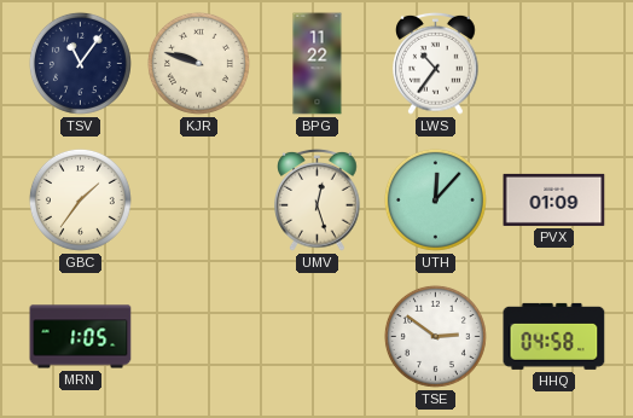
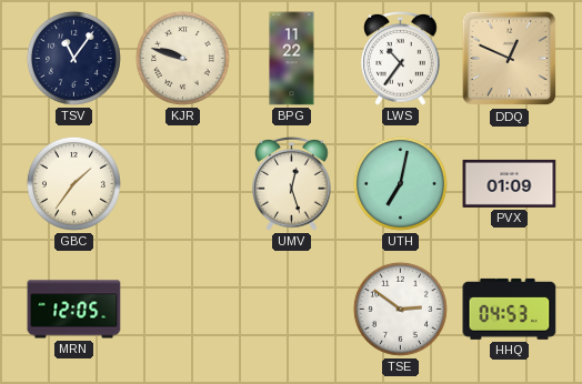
DDQ: none -> 12:49
UTH: 12:07 -> 7:02
MRN: 1:05 -> 12:05
HHQ: 04:58 -> 04:53
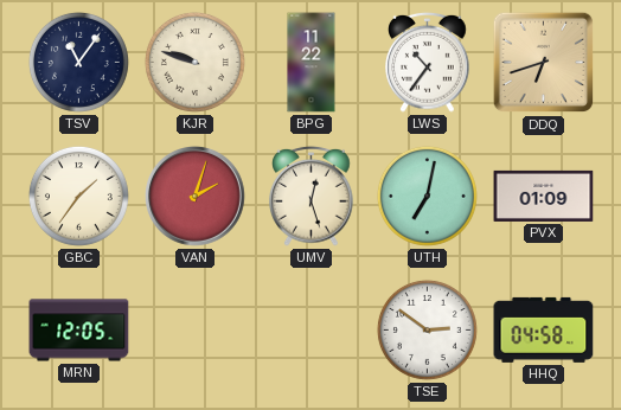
DDQ: 12:49 -> 6:42
VAN: none -> 2:03
HHQ: 04:53 -> 04:58
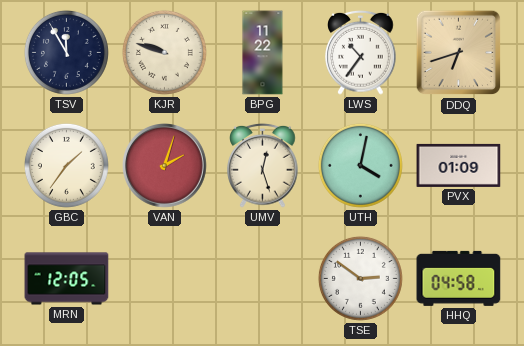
TSV: 11:06 -> 11:55
UTH: 7:02 -> 4:02
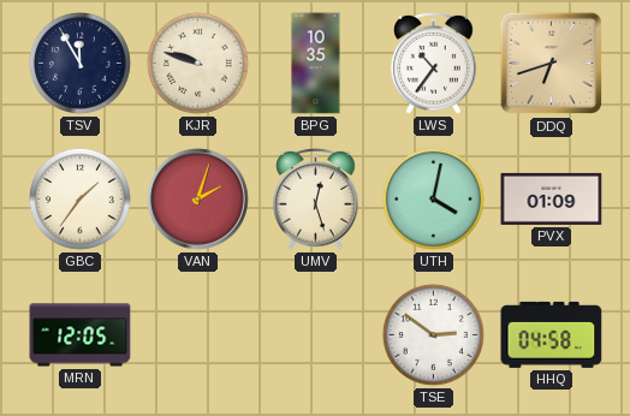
BPG: 11:22 -> 10:35
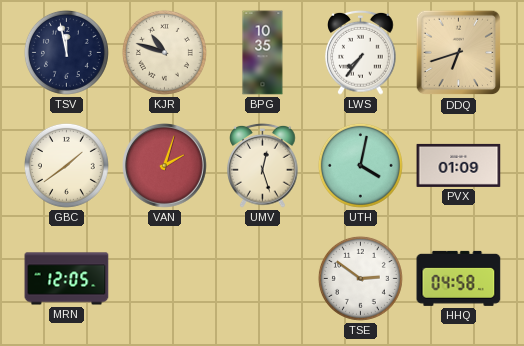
TSV: 11:55 -> 11:58
KJR: 9:48 -> 10:48
LWS: 10:36 -> 7:36
GBC: 1:36 -> 1:39
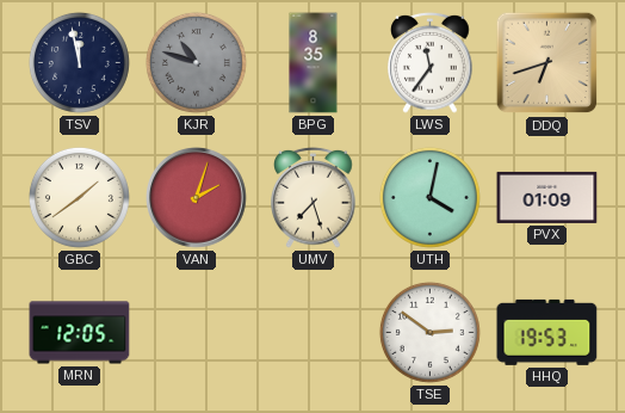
KJR dial: cream -> grey
BPG: 10:35 -> 8:35
LWS: 7:36 -> 11:36
UMV: 12:27 -> 7:27
HHQ: 04:58 -> 19:53
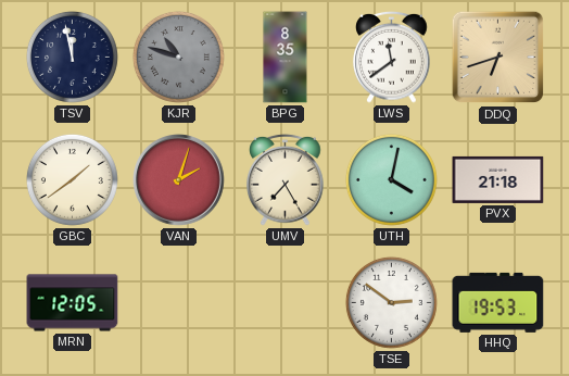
LWS: 11:36 -> 11:39
UMV: 7:27 -> 7:25
PVX: 01:09 -> 21:18
